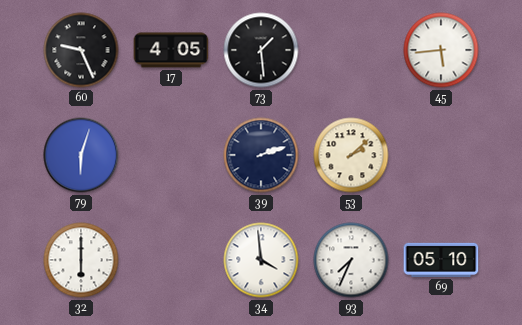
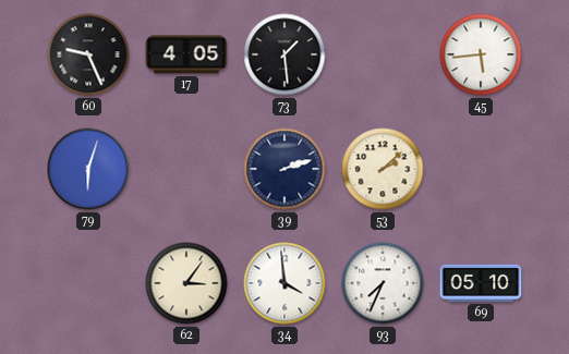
32: 6:00 -> none
62: none -> 3:06
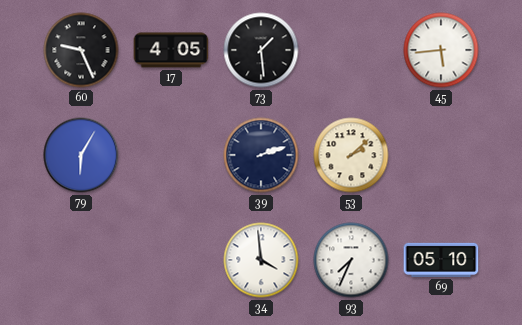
79: 6:03 -> 6:05
62: 3:06 -> none
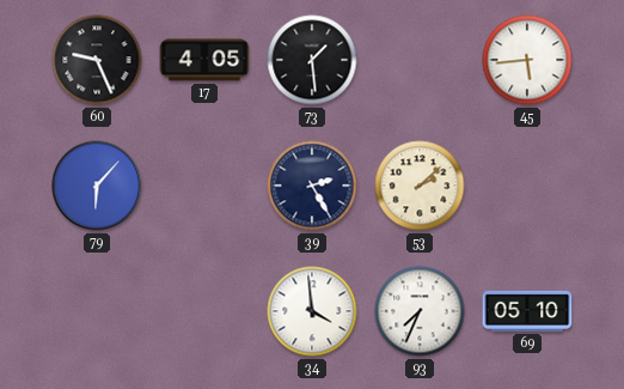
79: 6:05 -> 6:07
39: 2:12 -> 2:25
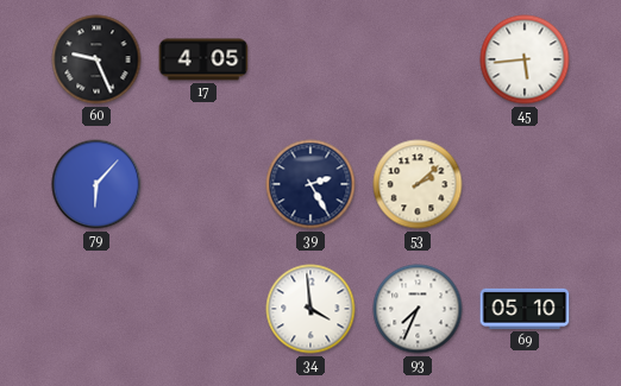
73: 1:29 -> none
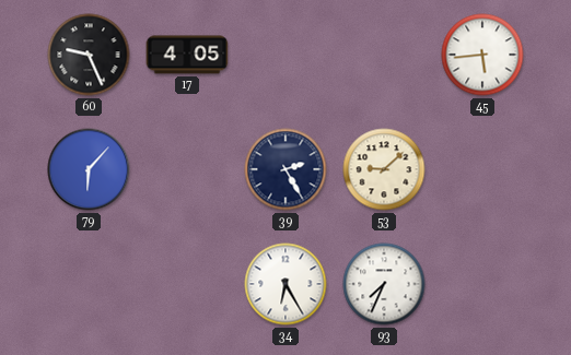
53: 2:08 -> 9:08
34: 3:59 -> 6:25
69: 05:10 -> none
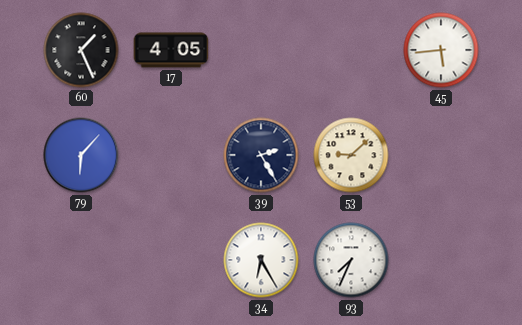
60: 9:26 -> 1:26
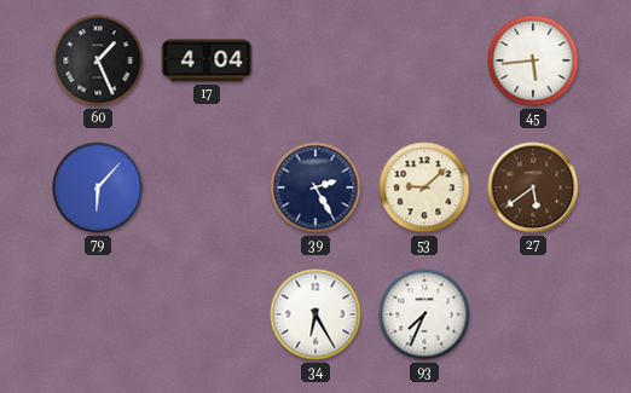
17: 4:05 -> 4:04
27: none -> 5:39
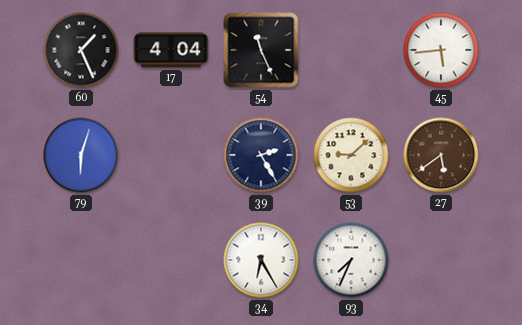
54: none -> 11:26
79: 6:07 -> 6:03
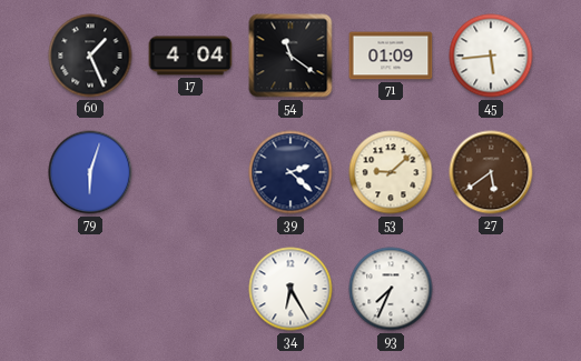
54: 11:26 -> 11:21
71: none -> 01:09
39: 2:25 -> 2:22
